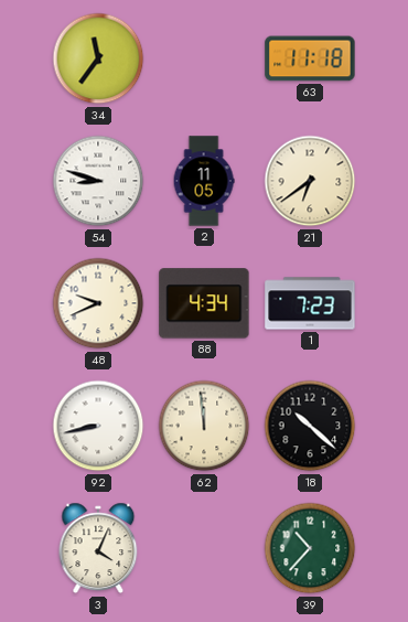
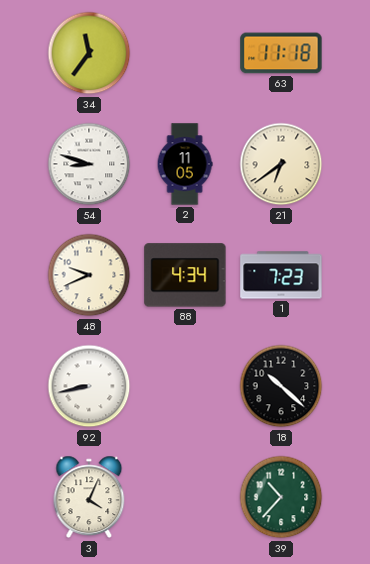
62: 11:59 -> none
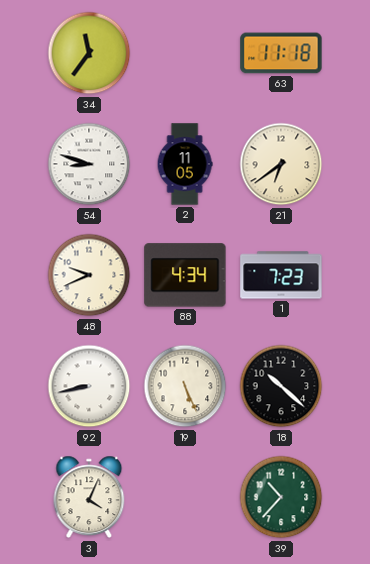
19: none -> 5:26
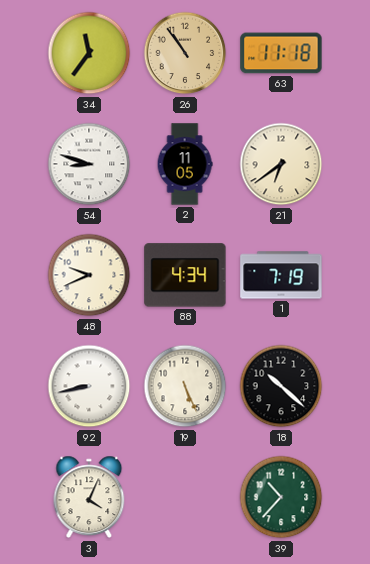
26: none -> 10:54
1: 7:23 -> 7:19
